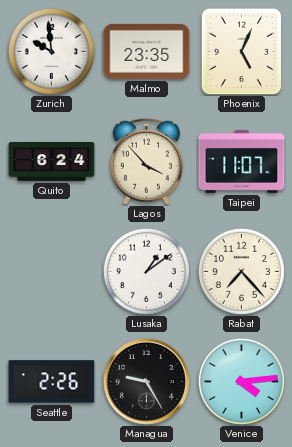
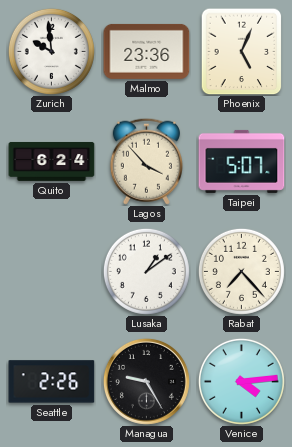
Malmo: 23:35 -> 23:36
Taipei: 11:07 -> 5:07
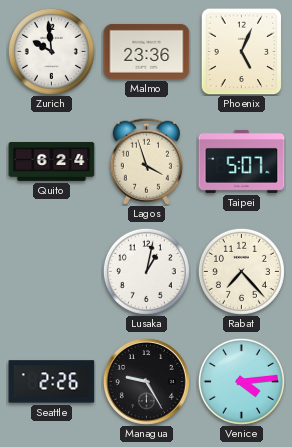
Lagos: 3:53 -> 3:57
Lusaka: 1:09 -> 1:02
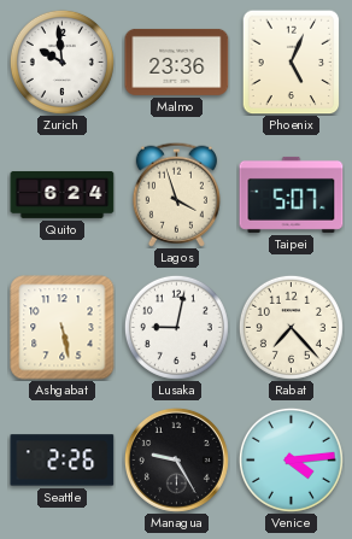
Ashgabat: none -> 5:28
Lusaka: 1:02 -> 9:02
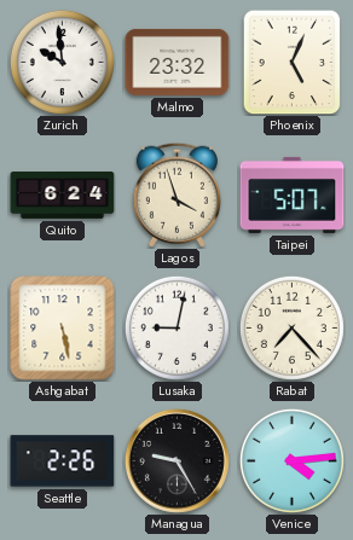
Malmo: 23:36 -> 23:32
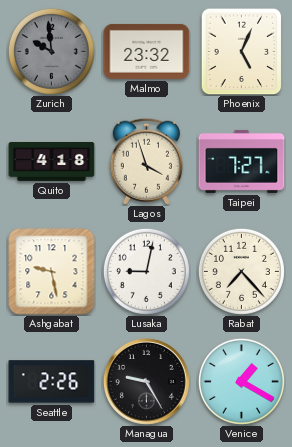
Zurich dial: white -> grey
Quito: 6:24 -> 4:18
Taipei: 5:07 -> 7:27
Ashgabat: 5:28 -> 9:28
Venice: 4:14 -> 1:20
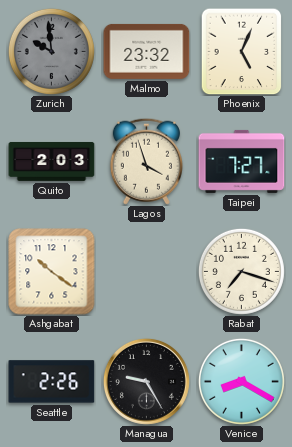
Quito: 4:18 -> 2:03
Ashgabat: 9:28 -> 10:21
Lusaka: 9:02 -> none
Rabat: 7:23 -> 7:18
Venice: 1:20 -> 8:20
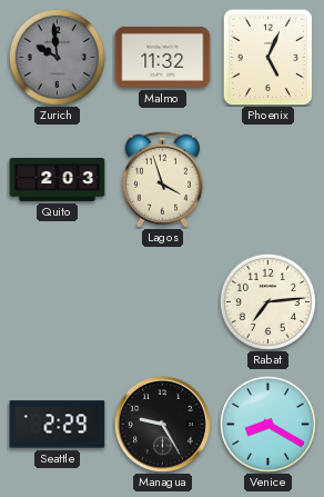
Malmo: 23:32 -> 11:32
Taipei: 7:27 -> none
Ashgabat: 10:21 -> none
Rabat: 7:18 -> 7:14
Seattle: 2:26 -> 2:29
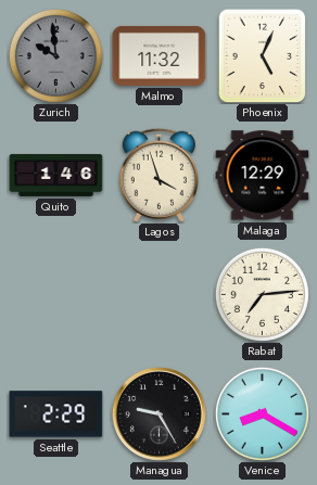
Quito: 2:03 -> 1:46
Malaga: none -> 12:29
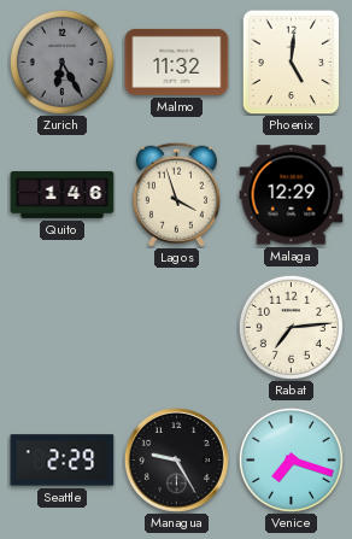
Zurich: 9:59 -> 6:25
Phoenix: 5:04 -> 5:01
Venice: 8:20 -> 7:18
